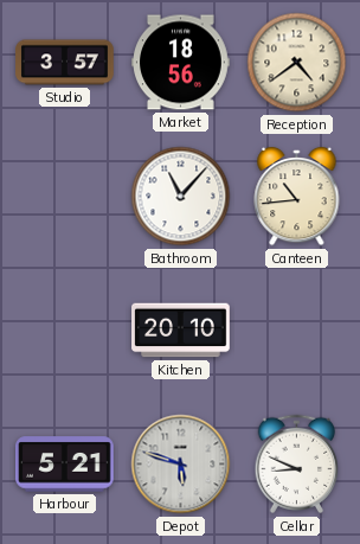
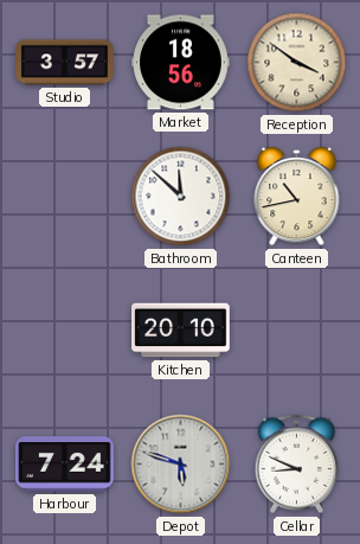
Reception: 4:39 -> 3:51
Bathroom: 11:07 -> 11:52
Canteen: 10:44 -> 10:43
Harbour: 5:21 -> 7:24
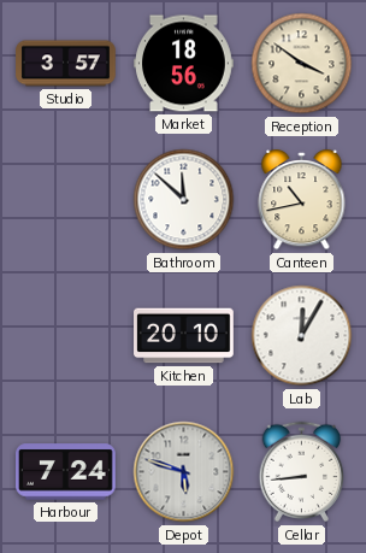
Lab: none -> 12:05
Cellar: 8:49 -> 8:44
